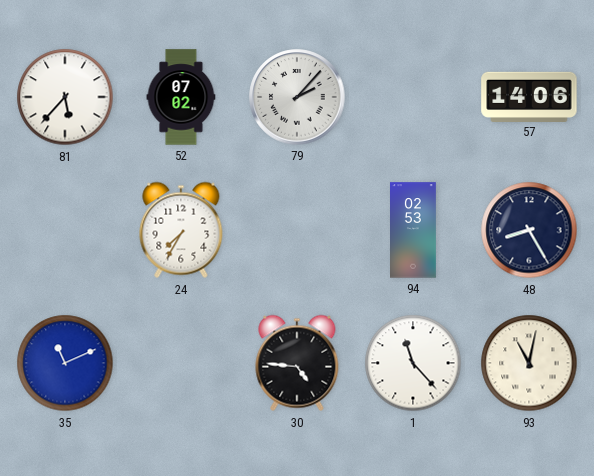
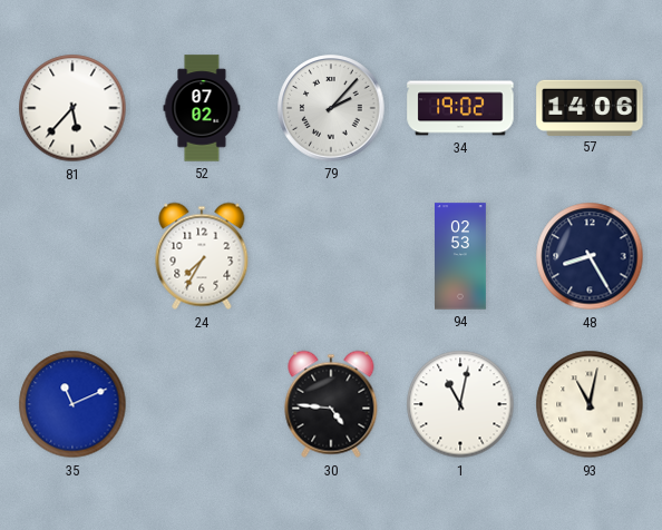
34: none -> 19:02
1: 11:23 -> 11:02
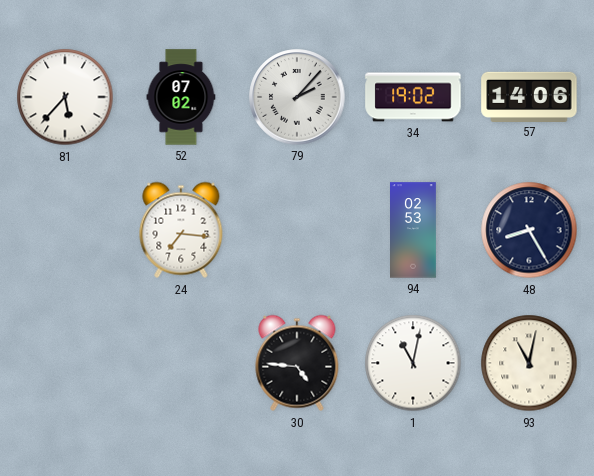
24: 7:35 -> 7:16
35: 11:11 -> none
